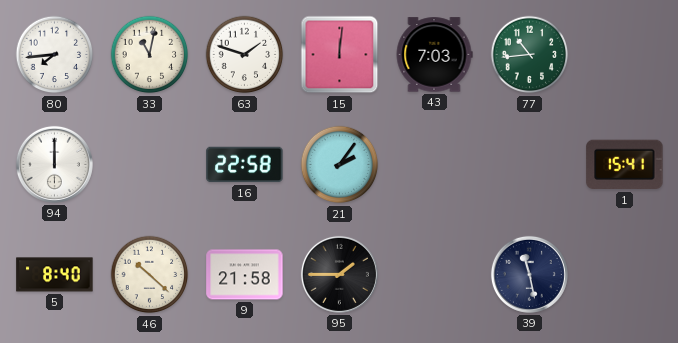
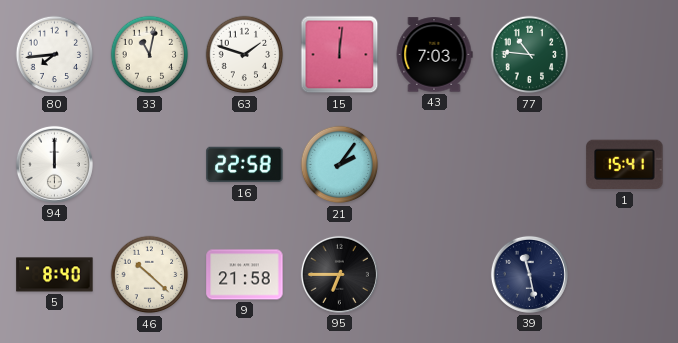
77: 10:44 -> 10:46
95: 1:45 -> 6:45
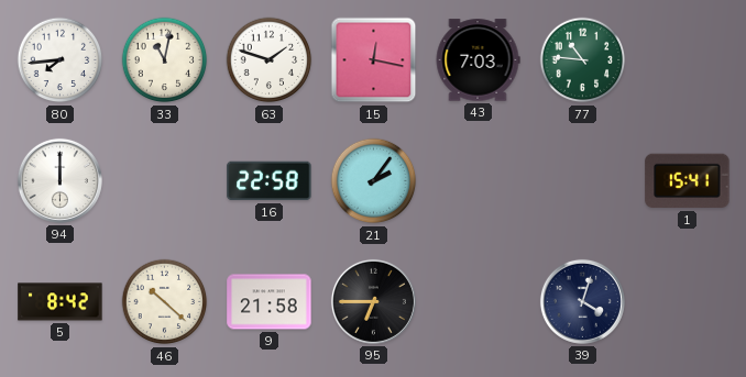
15: 12:01 -> 12:17
5: 8:40 -> 8:42
39: 11:28 -> 4:03
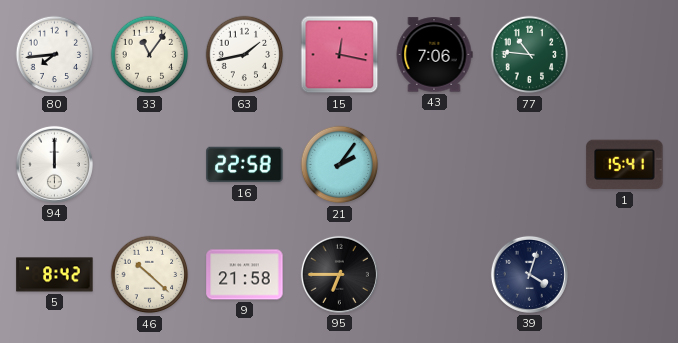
33: 11:02 -> 11:06
63: 1:48 -> 1:43
43: 7:03 -> 7:06
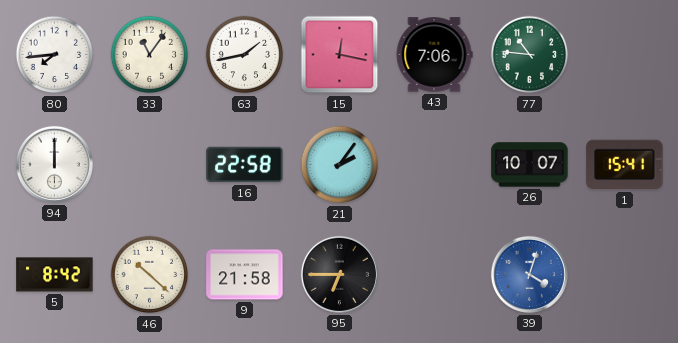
26: none -> 10:07
39 dial: navy -> blue
